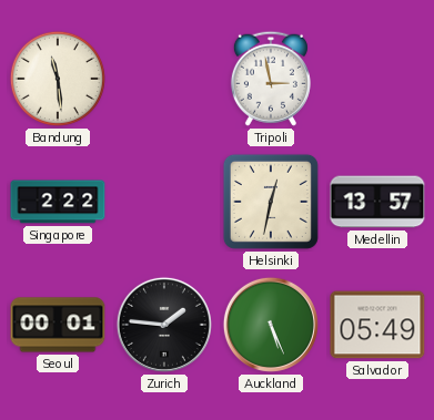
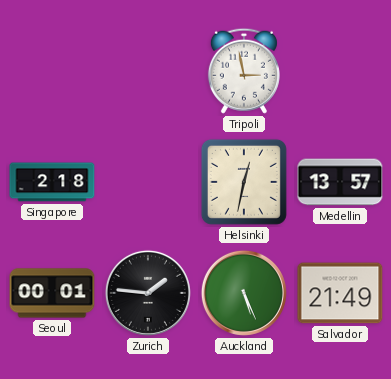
Bandung: 11:29 -> none
Singapore: 2:22 -> 2:18
Salvador: 05:49 -> 21:49
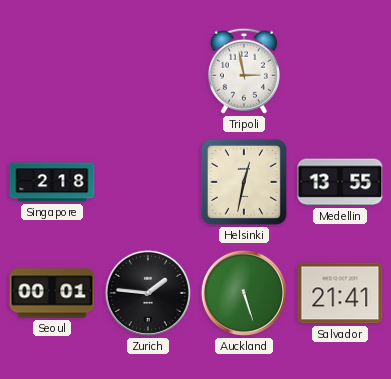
Medellin: 13:57 -> 13:55
Auckland: 5:26 -> 5:27
Salvador: 21:49 -> 21:41
